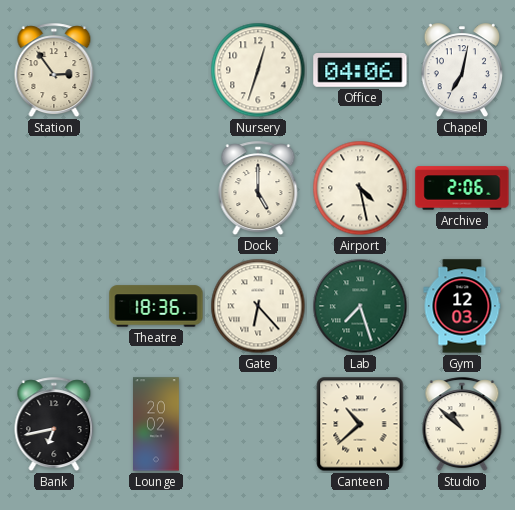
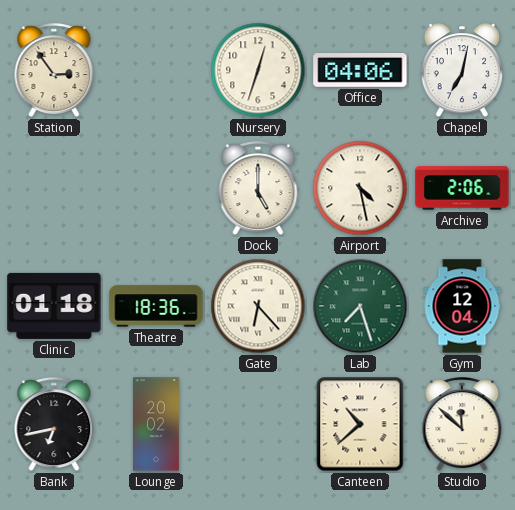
Clinic: none -> 01:18
Gym: 12:03 -> 12:04
Studio: 10:52 -> 11:52
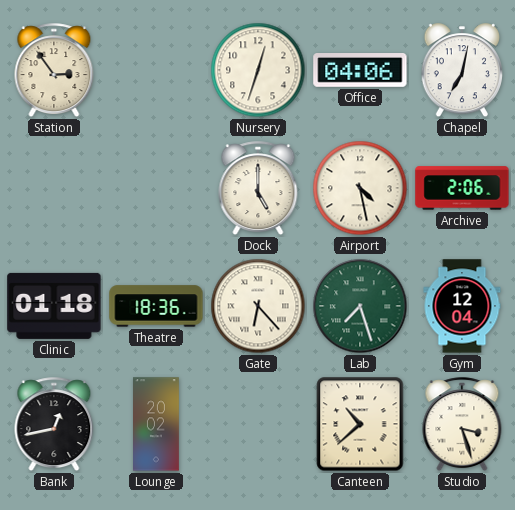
Bank: 6:43 -> 12:43
Studio: 11:52 -> 3:27
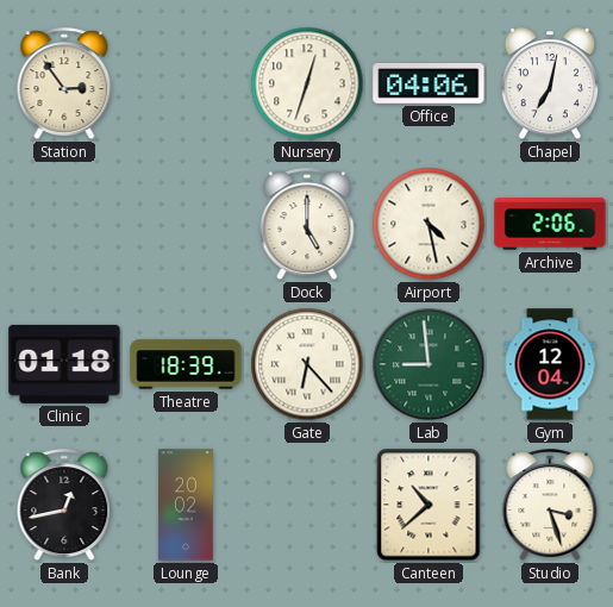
Theatre: 18:36 -> 18:39
Lab: 7:27 -> 8:59
